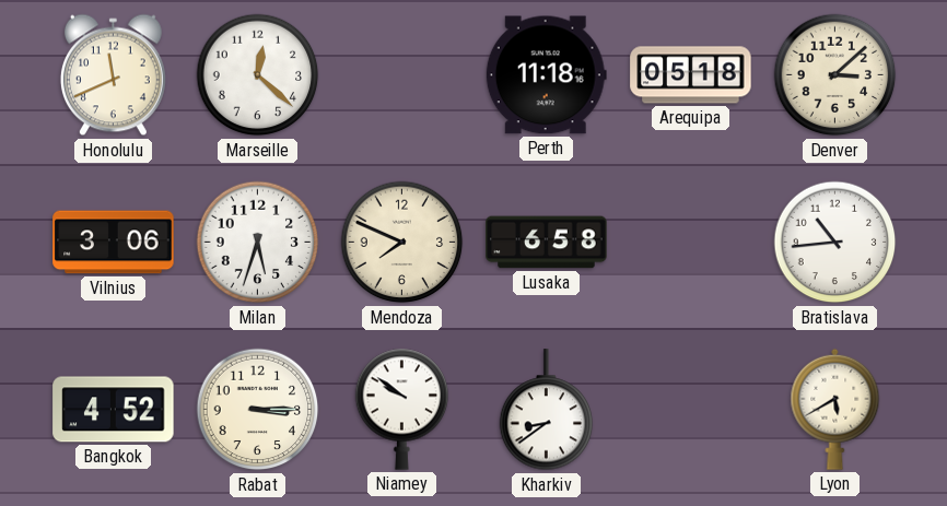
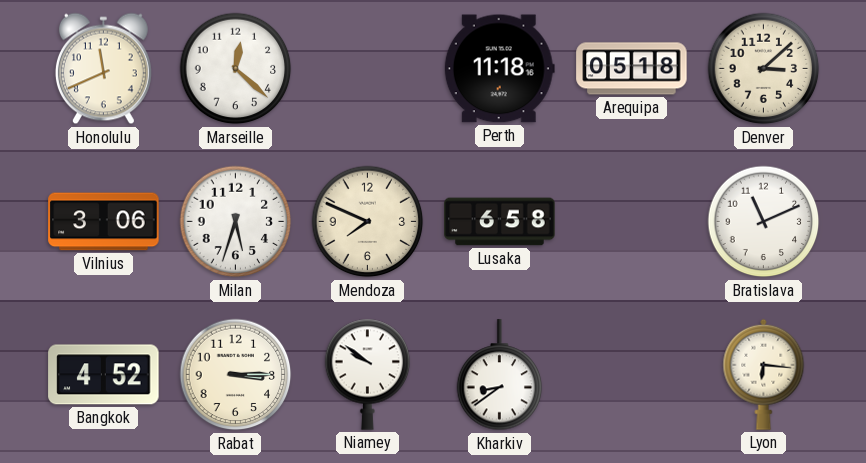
Bratislava: 10:44 -> 11:11
Lyon: 5:40 -> 6:16
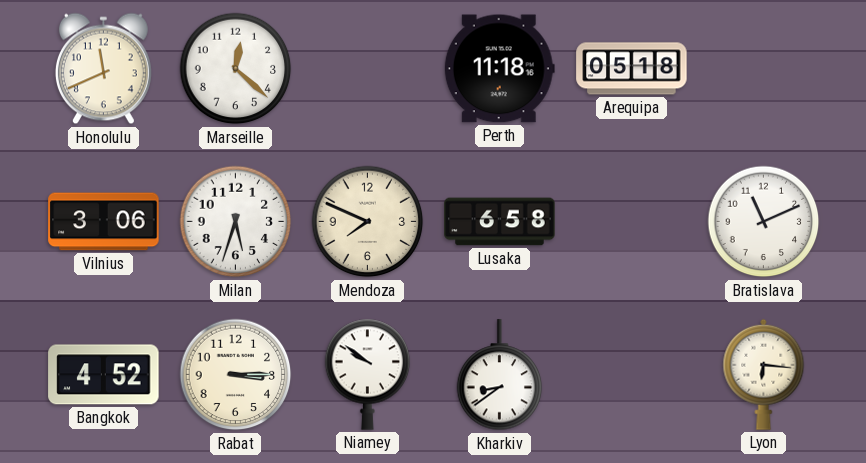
Denver: 3:08 -> none
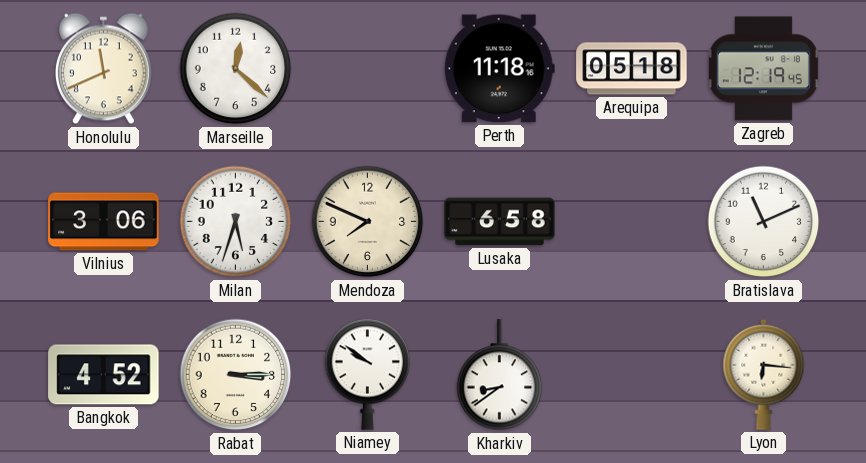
Zagreb: none -> 12:19
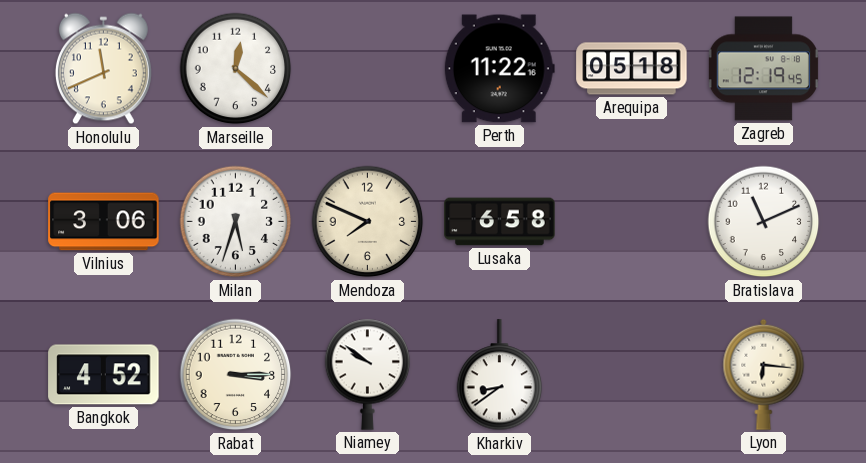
Perth: 11:18 -> 11:22
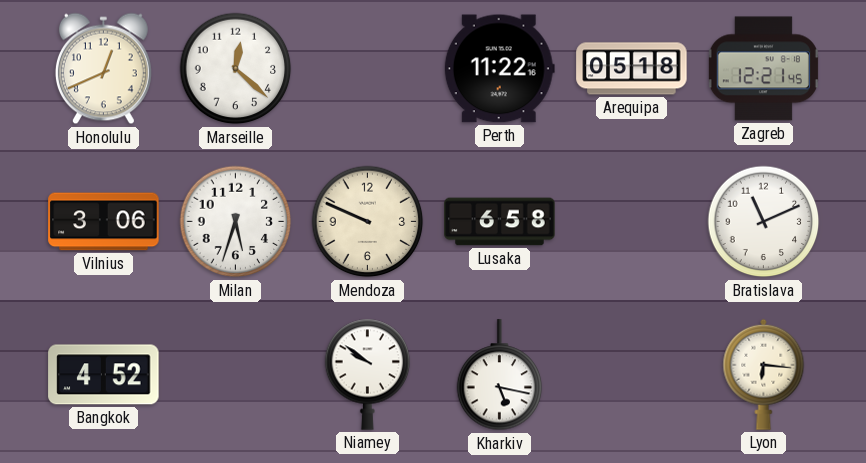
Honolulu: 11:41 -> 12:41
Zagreb: 12:19 -> 12:21
Mendoza: 7:49 -> 9:49
Rabat: 3:15 -> none
Kharkiv: 8:39 -> 5:17
